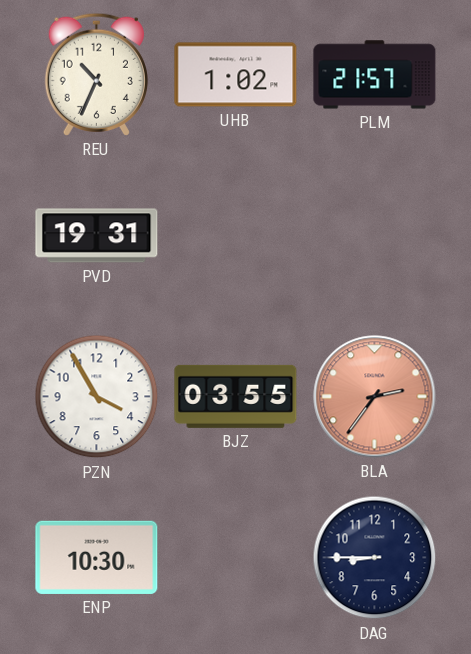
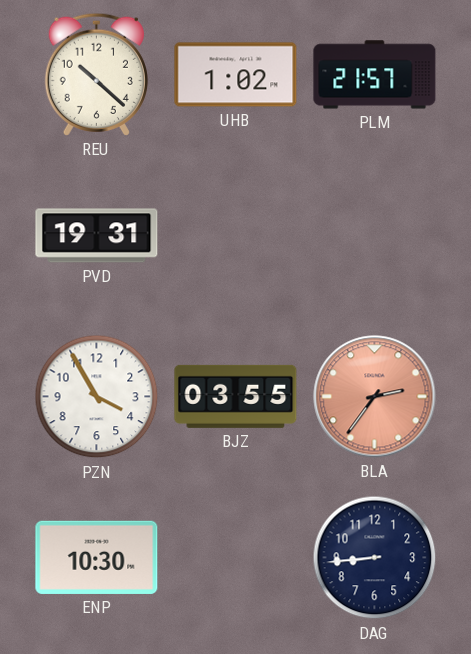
REU: 10:34 -> 10:22
DAG: 8:45 -> 8:44
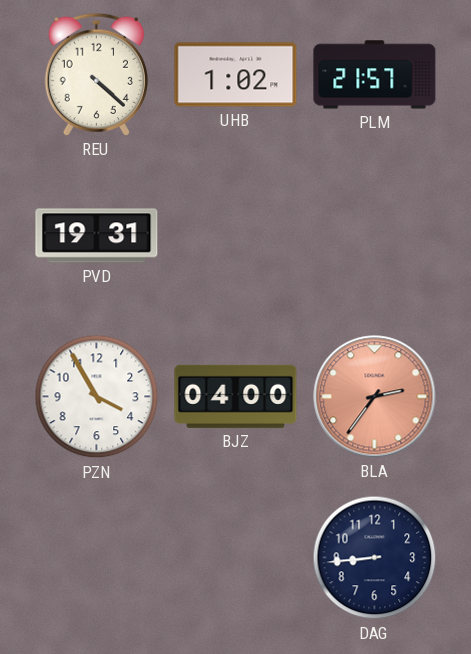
REU: 10:22 -> 4:22
BJZ: 03:55 -> 04:00
ENP: 10:30 -> none
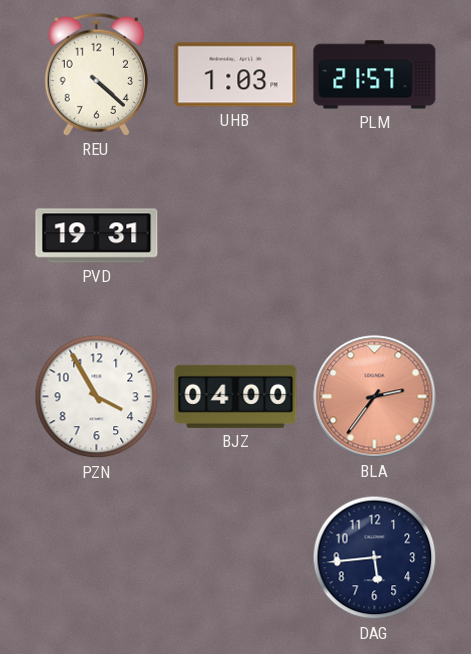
UHB: 1:02 -> 1:03
DAG: 8:44 -> 5:44
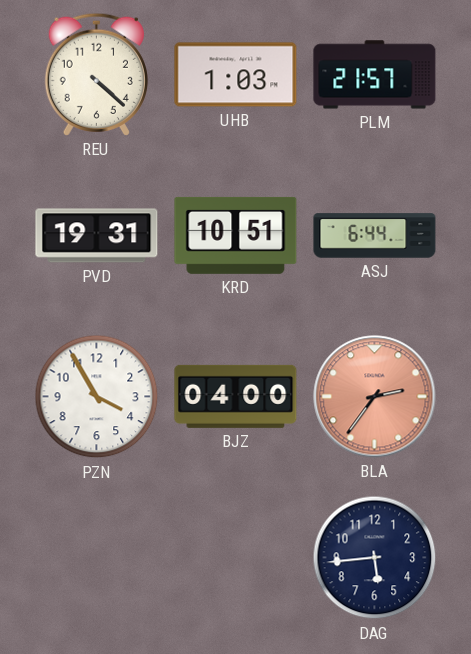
KRD: none -> 10:51
ASJ: none -> 6:44
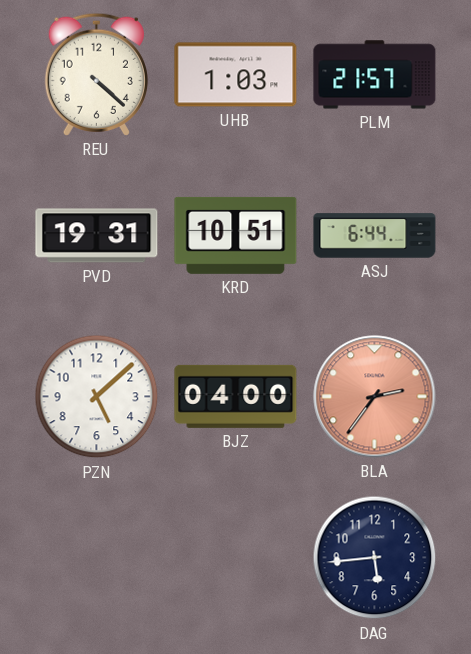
PZN: 3:55 -> 5:08
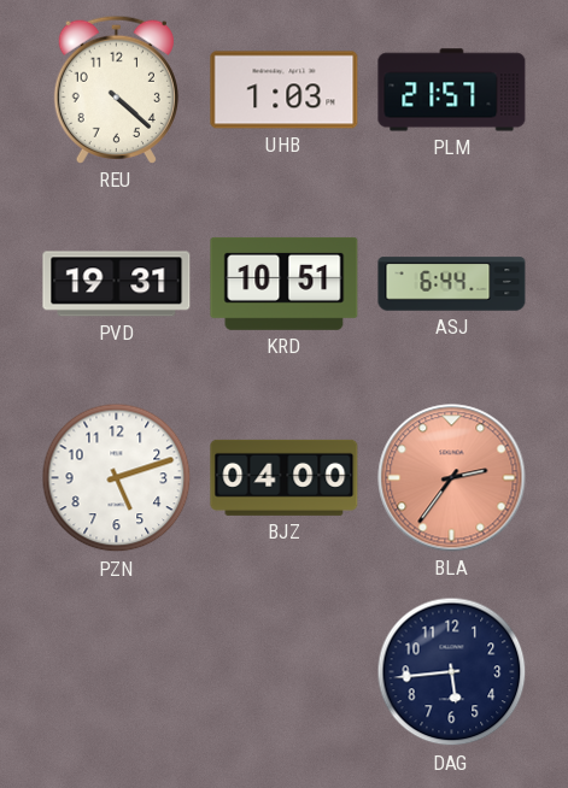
PZN: 5:08 -> 5:12
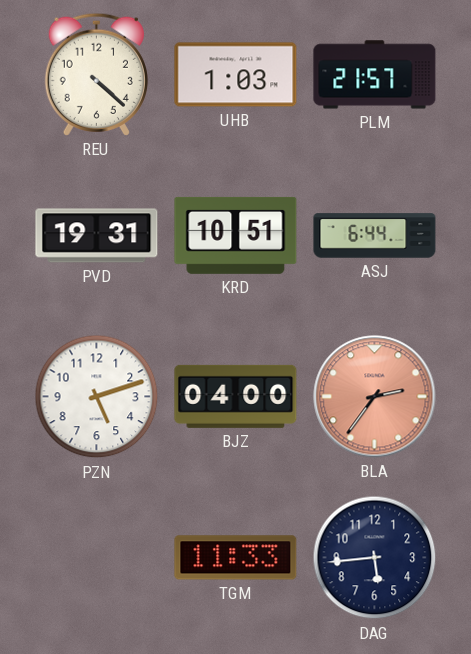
TGM: none -> 11:33
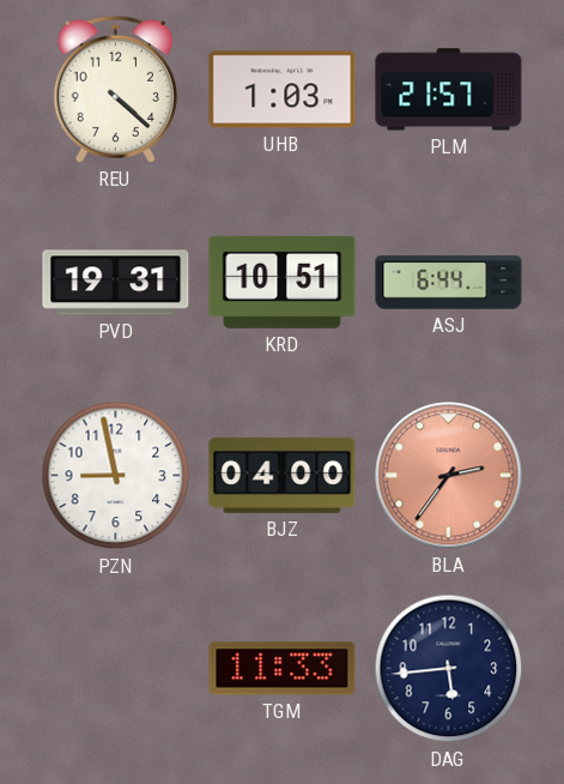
PZN: 5:12 -> 8:58
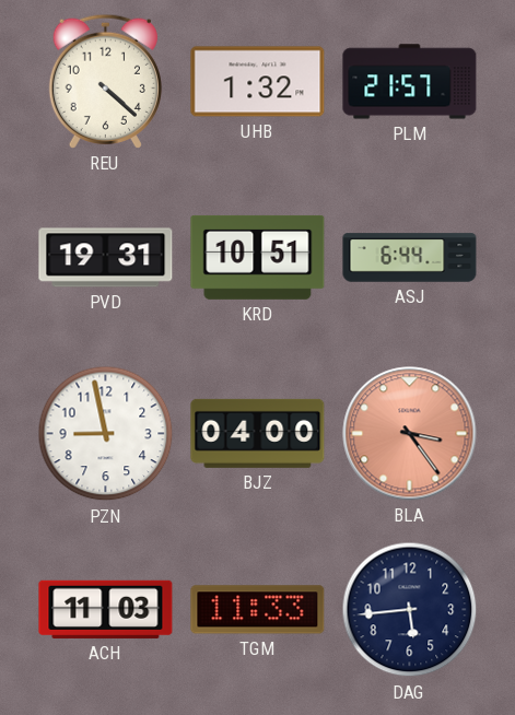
UHB: 1:03 -> 1:32
BLA: 2:36 -> 3:24
ACH: none -> 11:03
